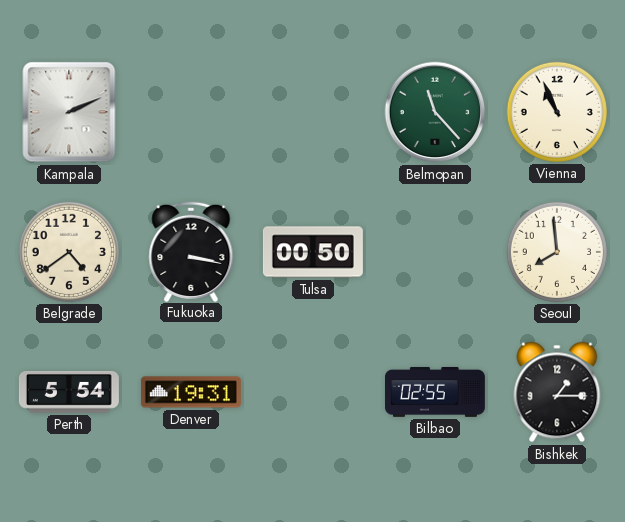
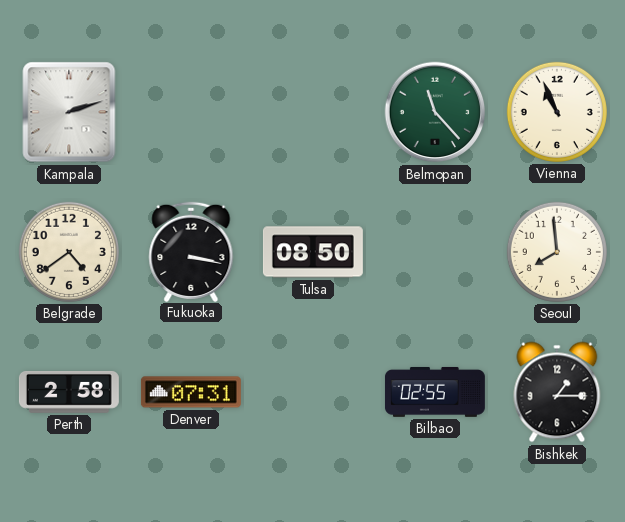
Kampala: 2:11 -> 2:12
Tulsa: 00:50 -> 08:50
Perth: 5:54 -> 2:58
Denver: 19:31 -> 07:31
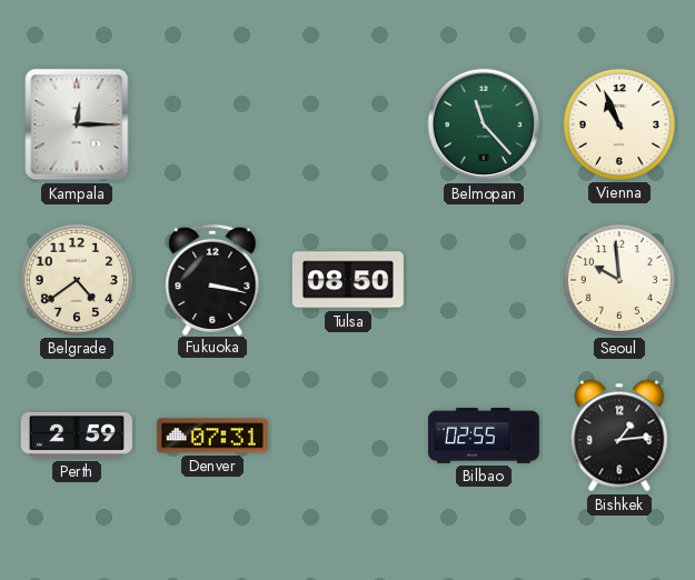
Kampala: 2:12 -> 12:15
Seoul: 7:59 -> 9:59
Perth: 2:58 -> 2:59
Bishkek: 1:15 -> 1:14
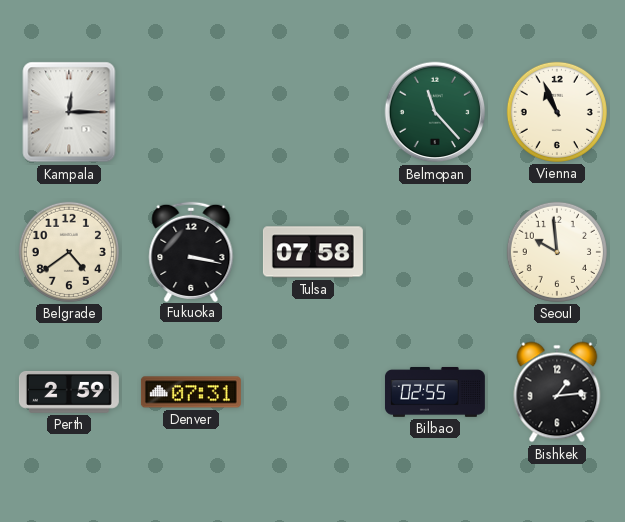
Tulsa: 08:50 -> 07:58
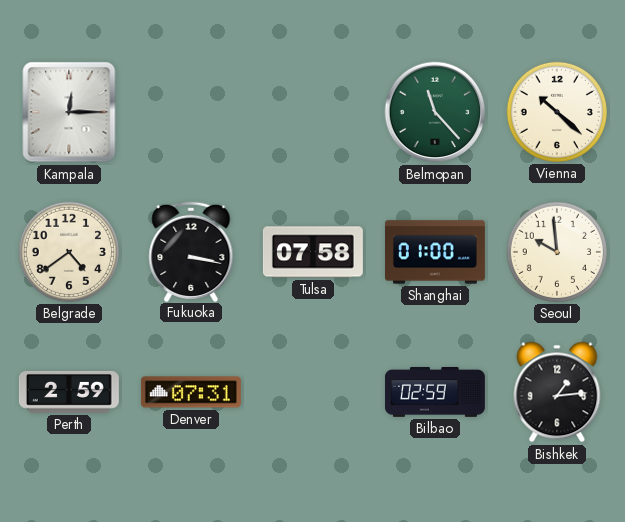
Vienna: 10:56 -> 10:22
Shanghai: none -> 01:00
Bilbao: 02:55 -> 02:59
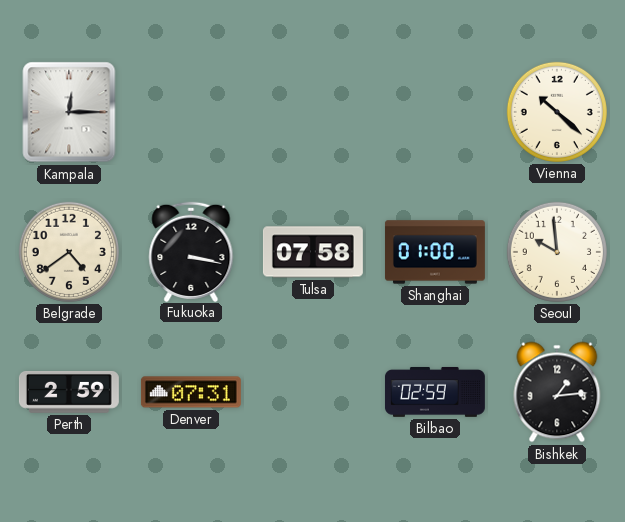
Belmopan: 11:23 -> none
